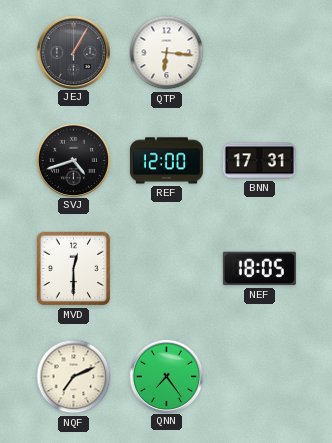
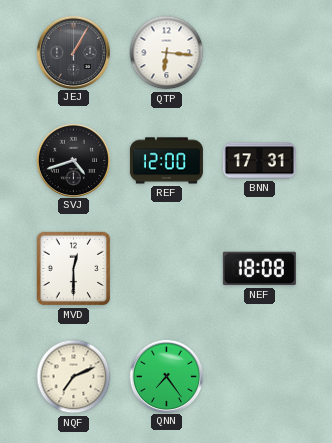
NEF: 18:05 -> 18:08
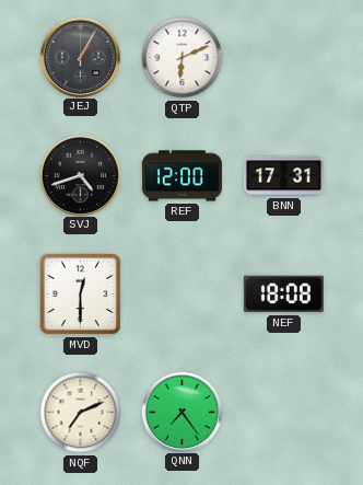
QTP: 6:16 -> 6:11
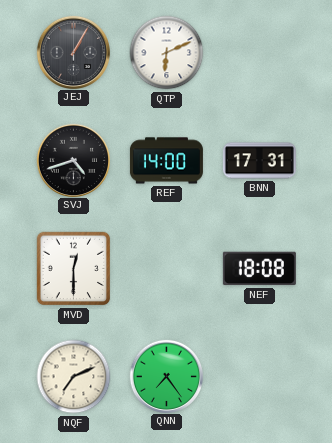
REF: 12:00 -> 14:00
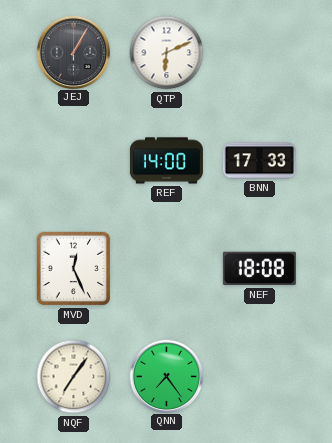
SVJ: 4:42 -> none
BNN: 17:31 -> 17:33
MVD: 12:30 -> 12:26
NQF: 7:11 -> 7:06
